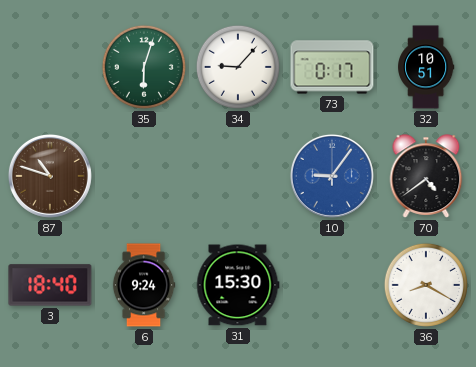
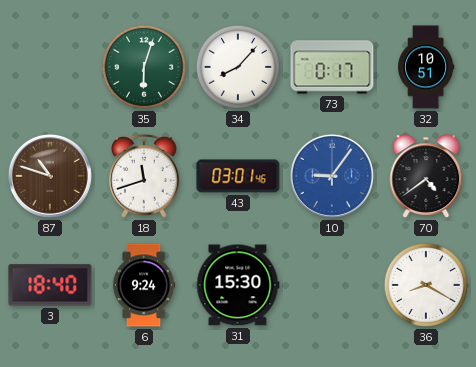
34: 9:07 -> 8:07
18: none -> 11:42
43: none -> 03:01
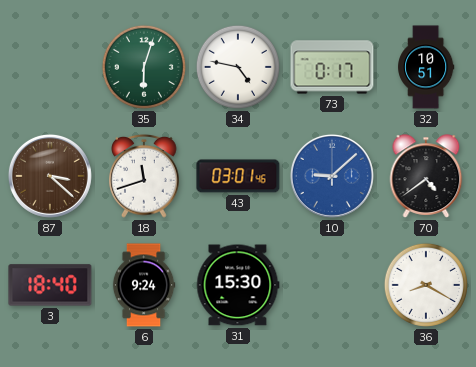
34: 8:07 -> 4:47
87: 10:48 -> 3:22
10: 9:06 -> 9:08
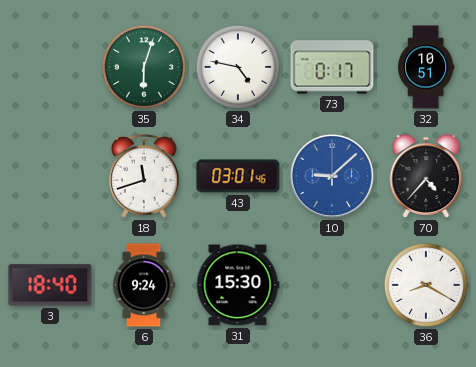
87: 3:22 -> none
70: 4:39 -> 4:37
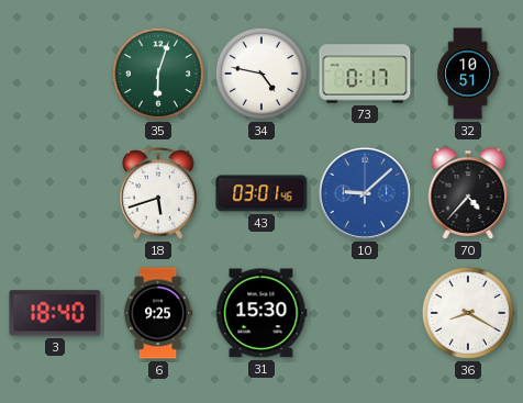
18: 11:42 -> 5:42
6: 9:24 -> 9:25
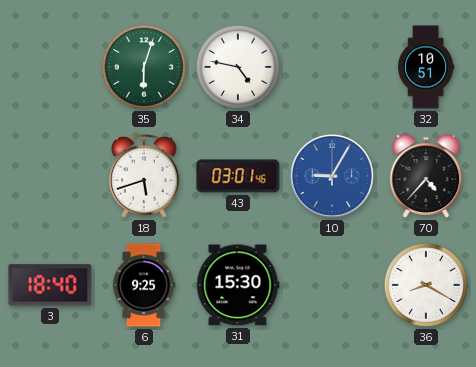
73: 0:17 -> none
10: 9:08 -> 9:05
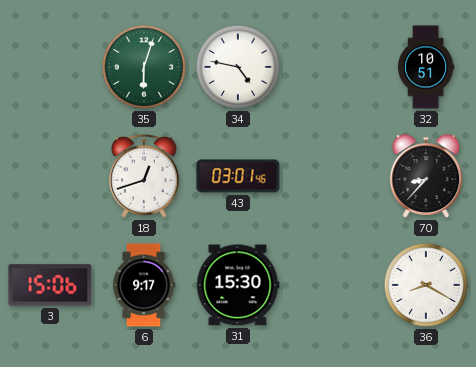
18: 5:42 -> 12:42
10: 9:05 -> none
70: 4:37 -> 8:37
3: 18:40 -> 15:06
6: 9:25 -> 9:17
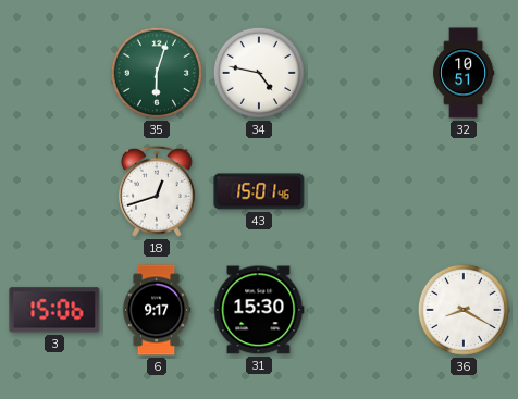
43: 03:01 -> 15:01
70: 8:37 -> none
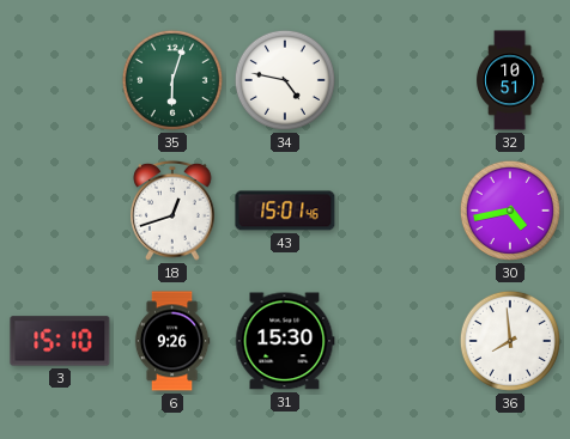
30: none -> 4:43
3: 15:06 -> 15:10
6: 9:17 -> 9:26
36: 8:20 -> 7:59
